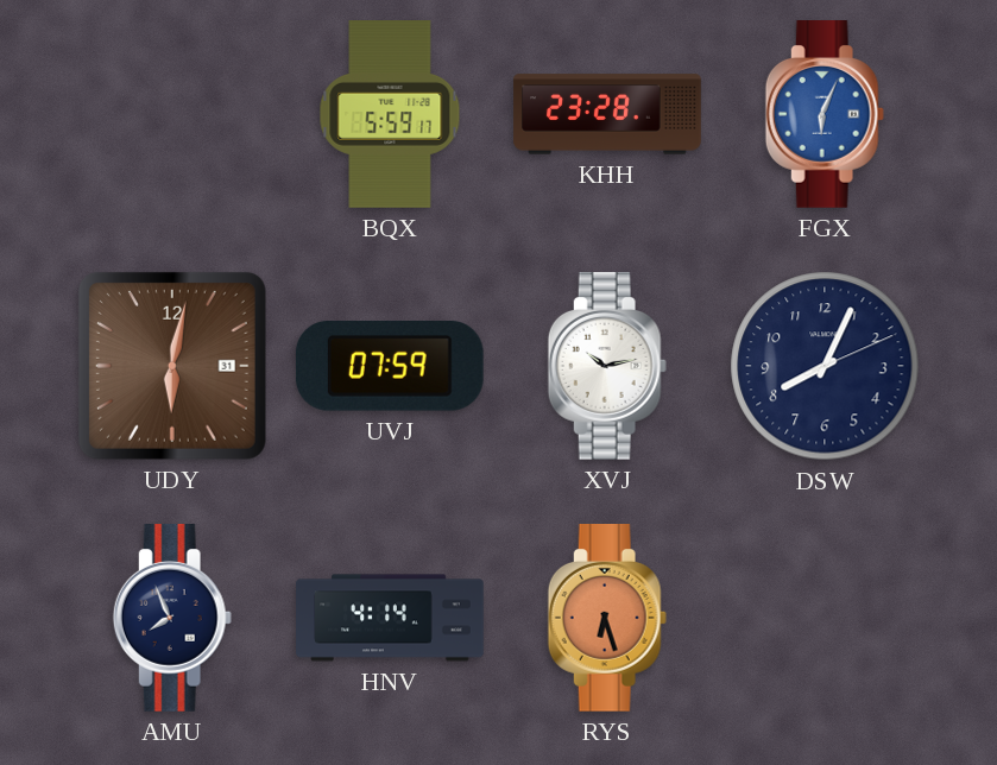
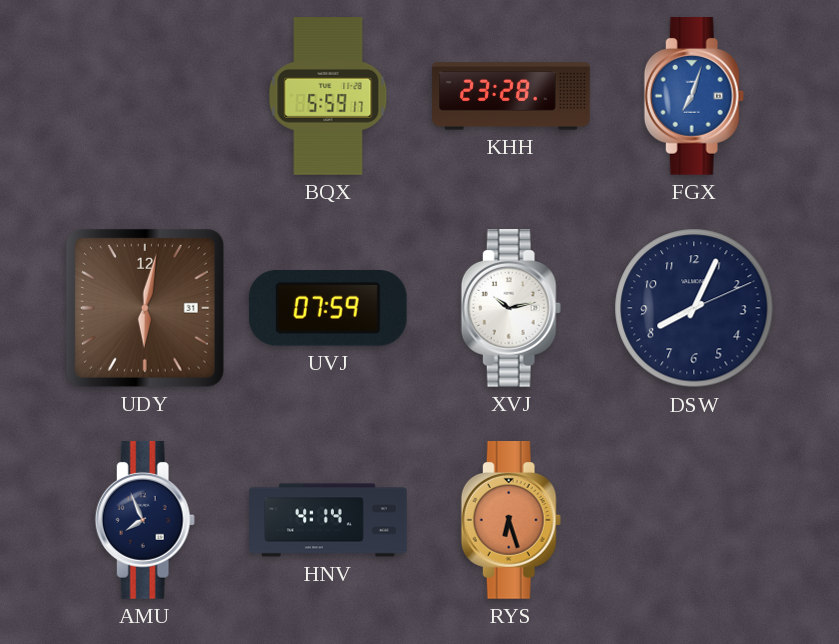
FGX: 6:04 -> 7:03
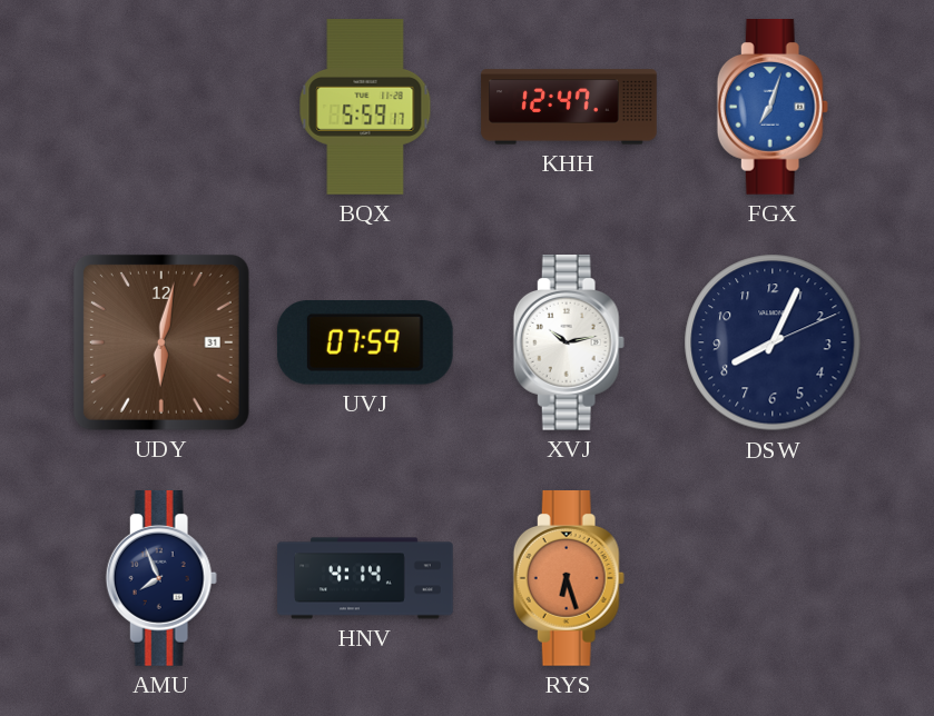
KHH: 23:28 -> 12:47
